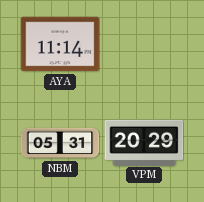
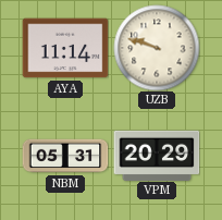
UZB: none -> 9:48
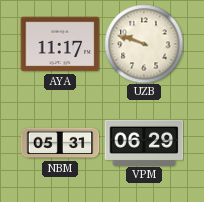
AYA: 11:14 -> 11:17
VPM: 20:29 -> 06:29
